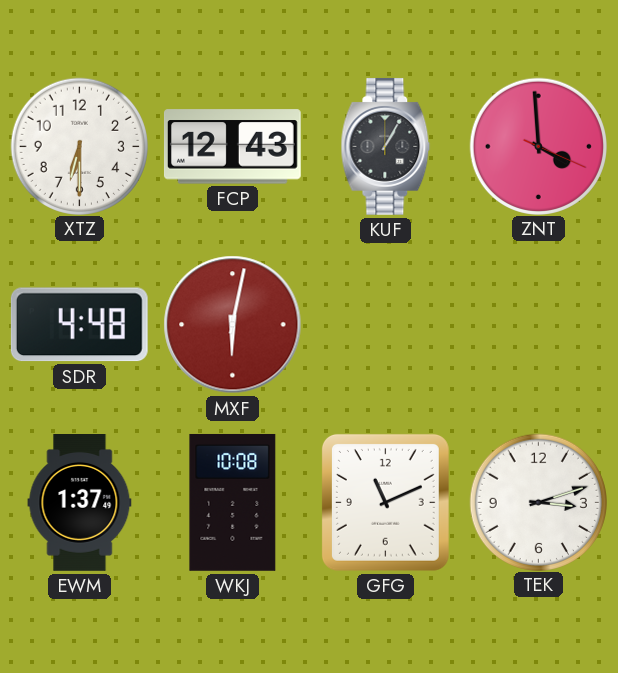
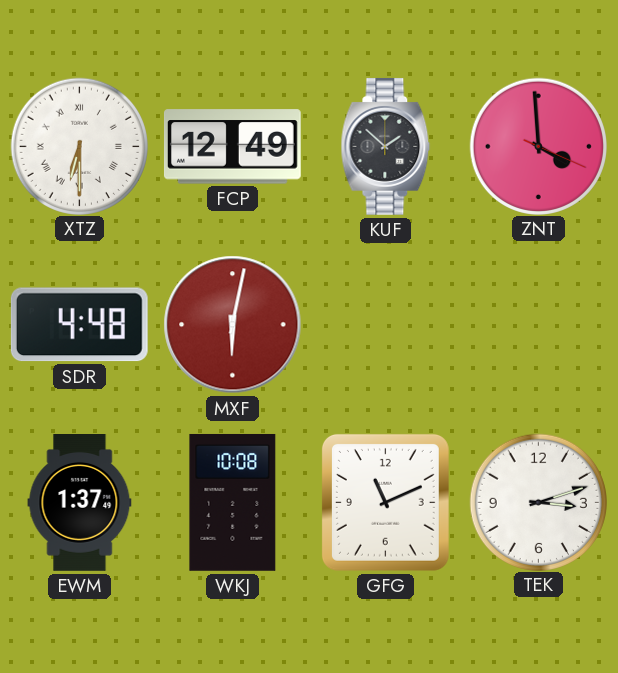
XTZ numerals: Arabic -> Roman
FCP: 12:43 -> 12:49
KUF: 1:05 -> 1:52
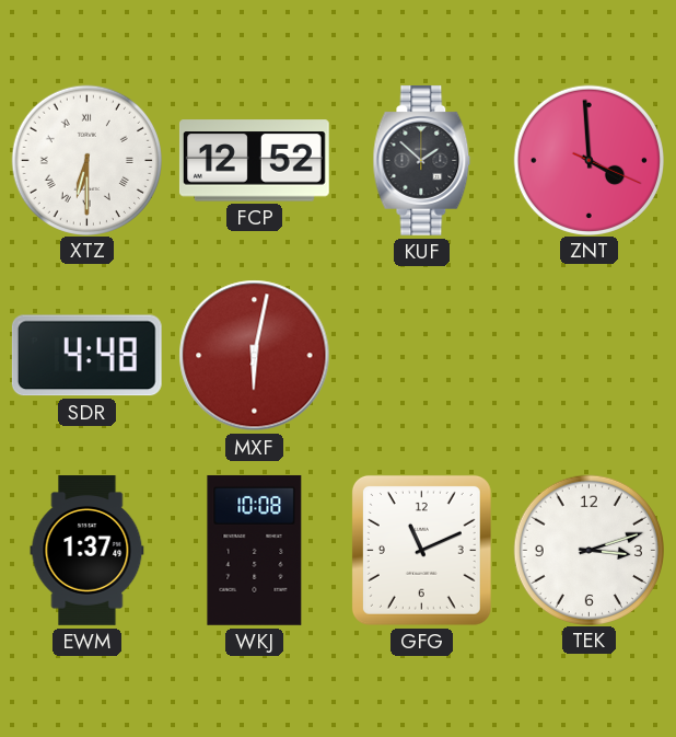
FCP: 12:49 -> 12:52
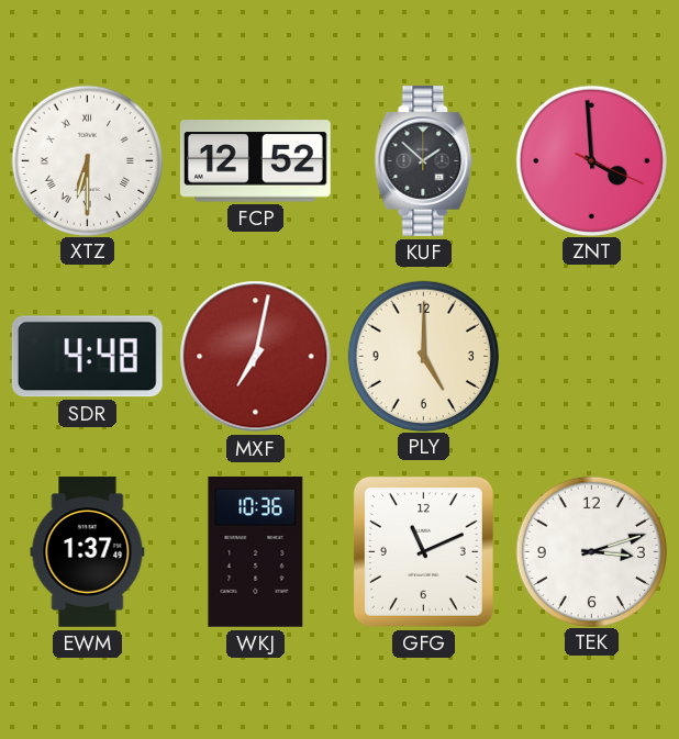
MXF: 6:02 -> 7:02
PLY: none -> 5:00
WKJ: 10:08 -> 10:36
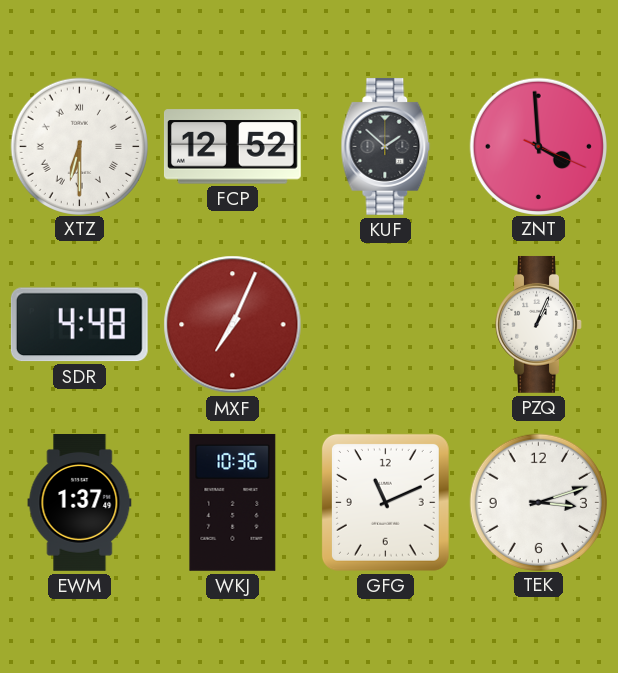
MXF: 7:02 -> 7:04
PLY: 5:00 -> none
PZQ: none -> 1:04
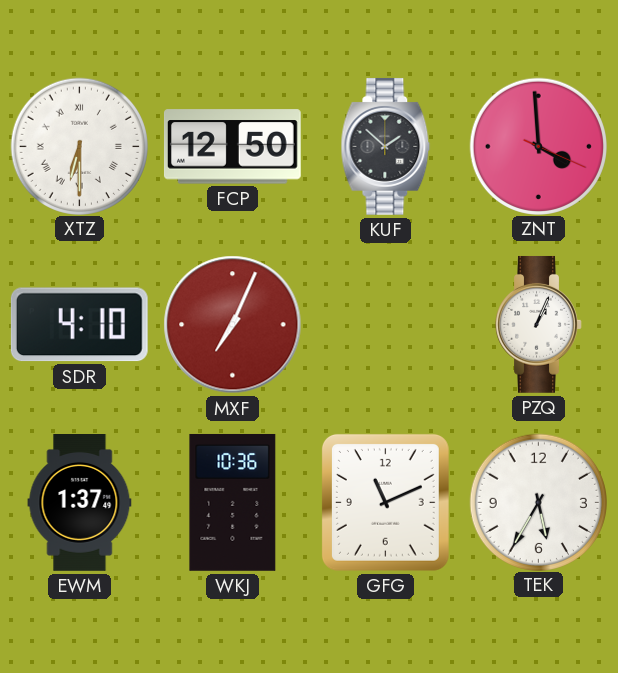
FCP: 12:52 -> 12:50
SDR: 4:48 -> 4:10
TEK: 3:12 -> 5:35
